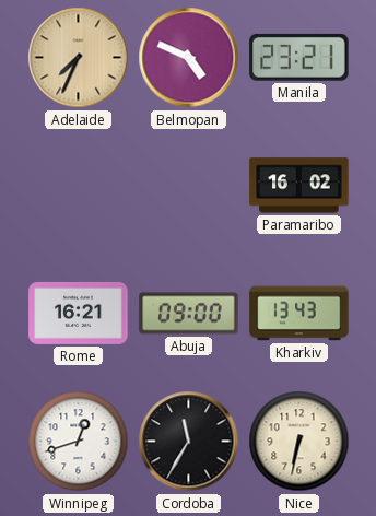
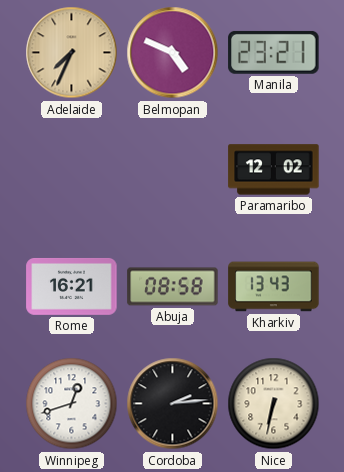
Paramaribo: 16:02 -> 12:02
Abuja: 09:00 -> 08:58
Cordoba: 11:35 -> 2:14
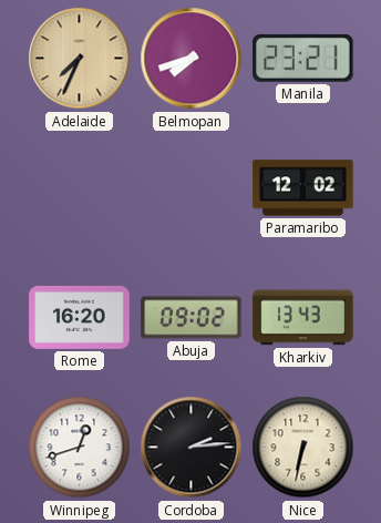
Belmopan: 4:49 -> 7:42
Rome: 16:21 -> 16:20
Abuja: 08:58 -> 09:02
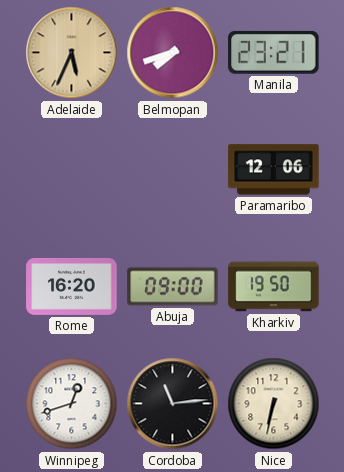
Adelaide: 7:34 -> 5:34
Paramaribo: 12:02 -> 12:06
Abuja: 09:02 -> 09:00
Kharkiv: 13:43 -> 19:50
Cordoba: 2:14 -> 11:14
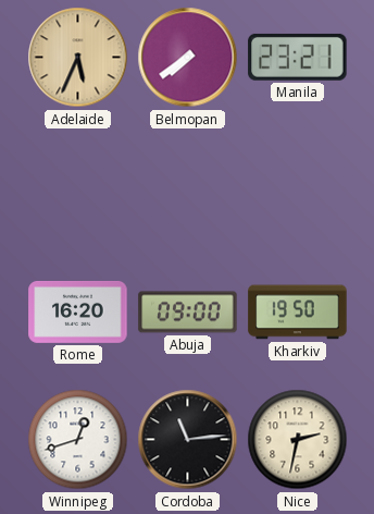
Belmopan: 7:42 -> 7:39
Paramaribo: 12:06 -> none
Nice: 6:32 -> 2:32
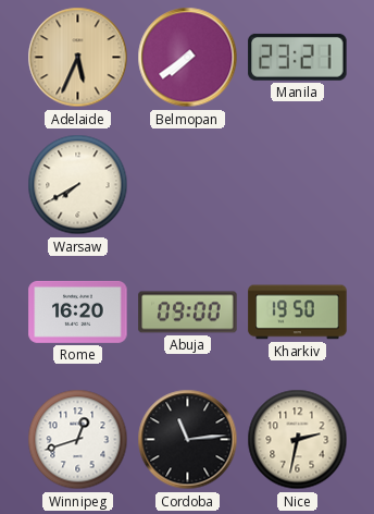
Warsaw: none -> 7:40
